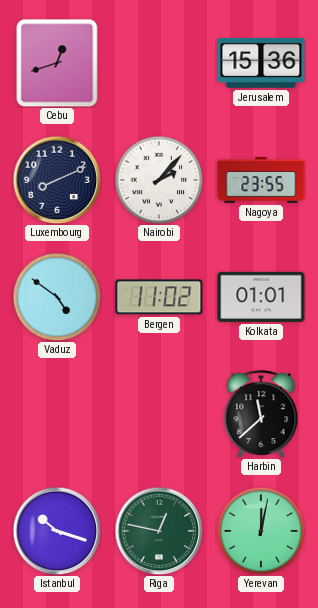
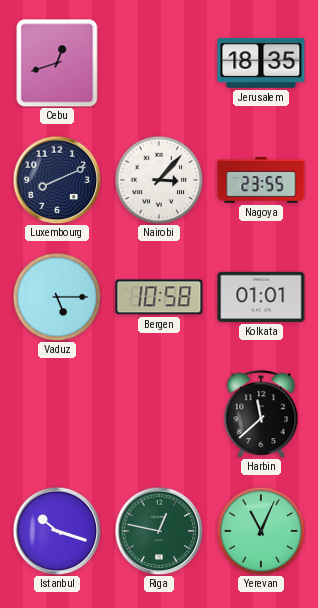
Jerusalem: 15:36 -> 18:35
Nairobi: 2:07 -> 3:07
Vaduz: 4:51 -> 5:15
Bergen: 11:02 -> 10:58
Yerevan: 12:02 -> 11:04
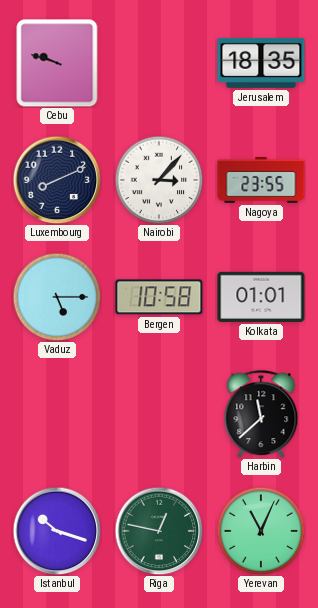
Cebu: 12:42 -> 9:48
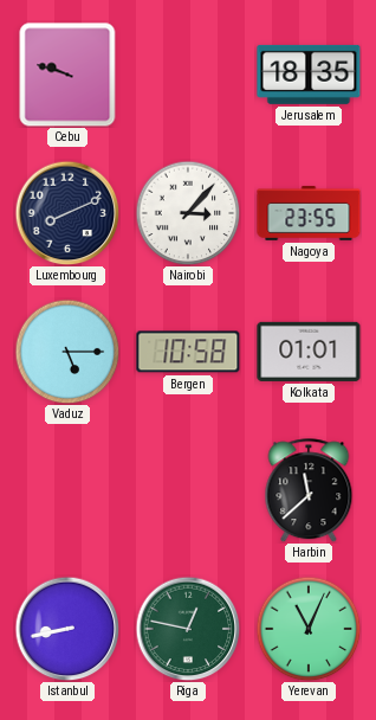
Istanbul: 10:18 -> 8:43
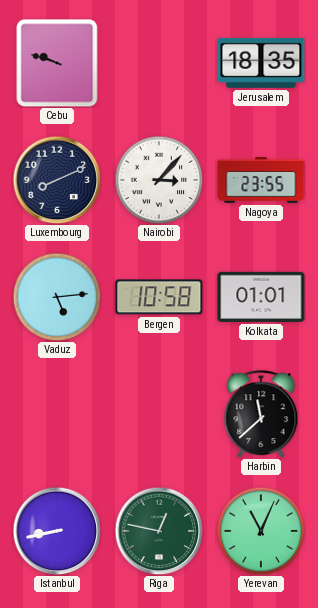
Vaduz: 5:15 -> 5:14
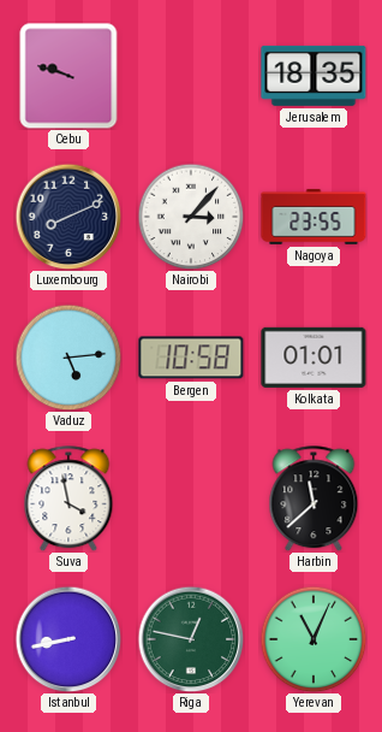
Suva: none -> 3:58
